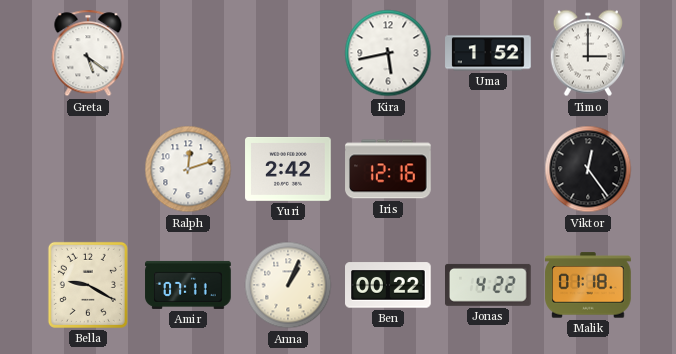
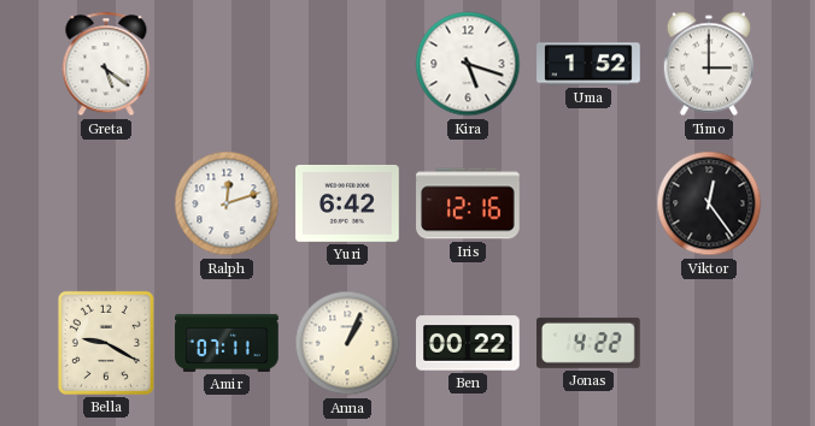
Kira: 5:43 -> 5:18
Yuri: 2:42 -> 6:42
Malik: 01:18 -> none
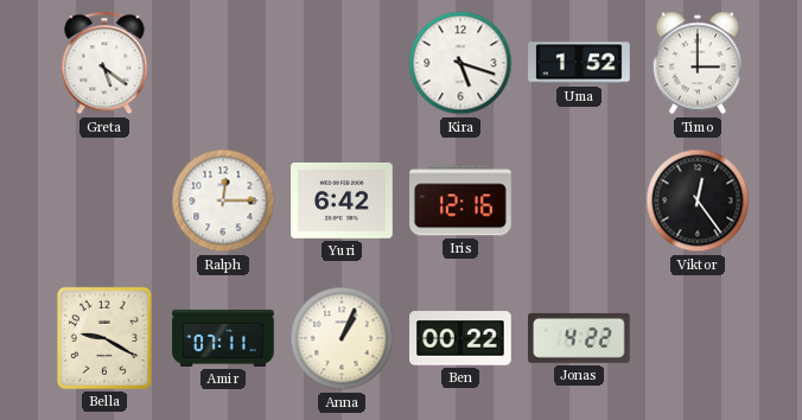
Ralph: 12:12 -> 12:15
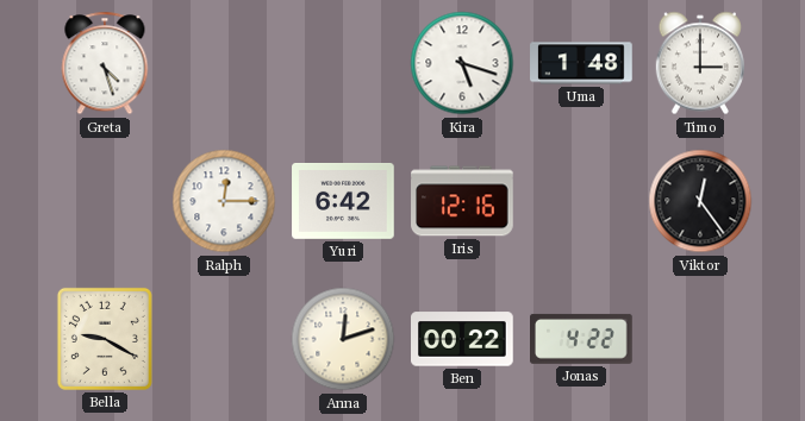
Greta: 5:21 -> 4:27
Uma: 1:52 -> 1:48
Amir: 07:11 -> none
Anna: 1:04 -> 12:12
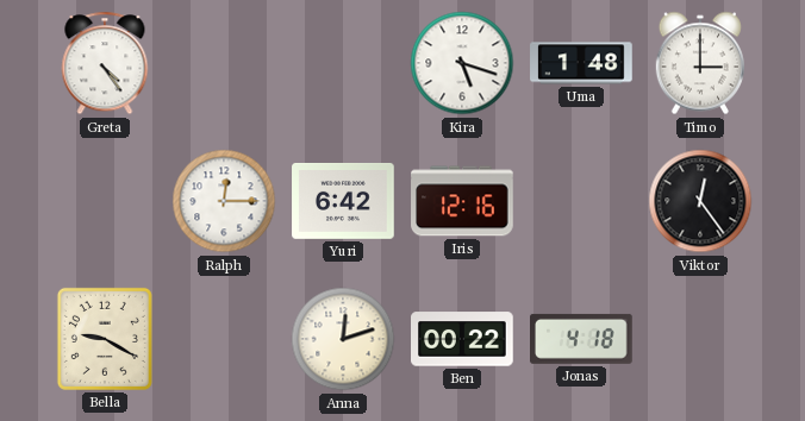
Greta: 4:27 -> 4:24
Jonas: 4:22 -> 4:18
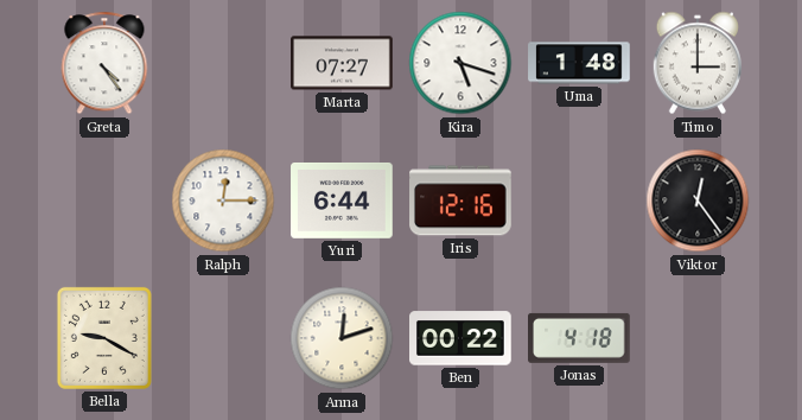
Marta: none -> 07:27
Yuri: 6:42 -> 6:44
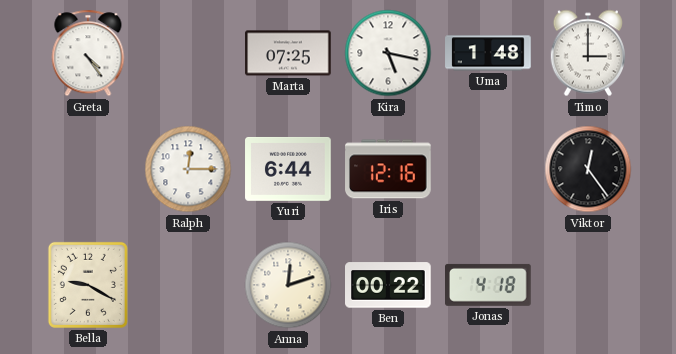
Marta: 07:27 -> 07:25
Kira: 5:18 -> 5:17
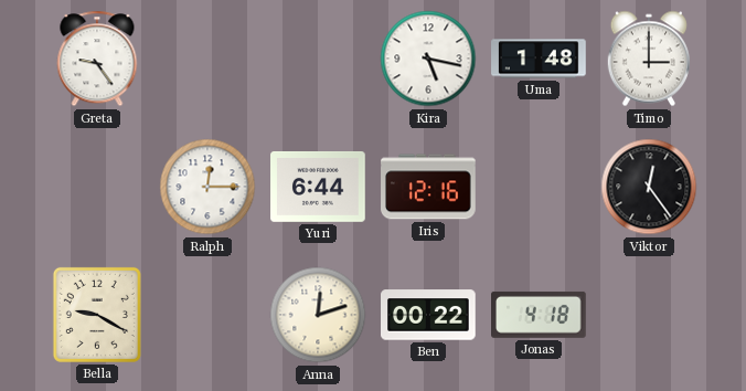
Greta: 4:24 -> 9:24
Marta: 07:25 -> none
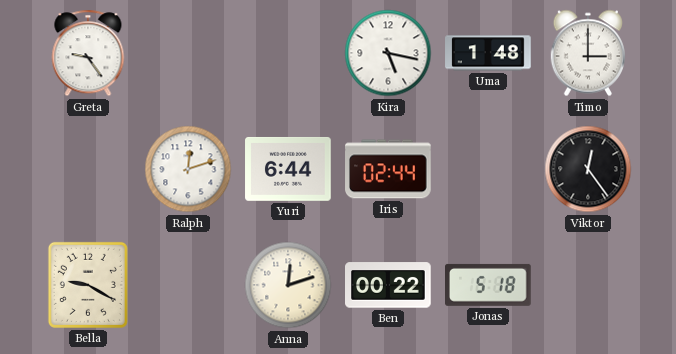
Ralph: 12:15 -> 12:12
Iris: 12:16 -> 02:44
Jonas: 4:18 -> 5:18
